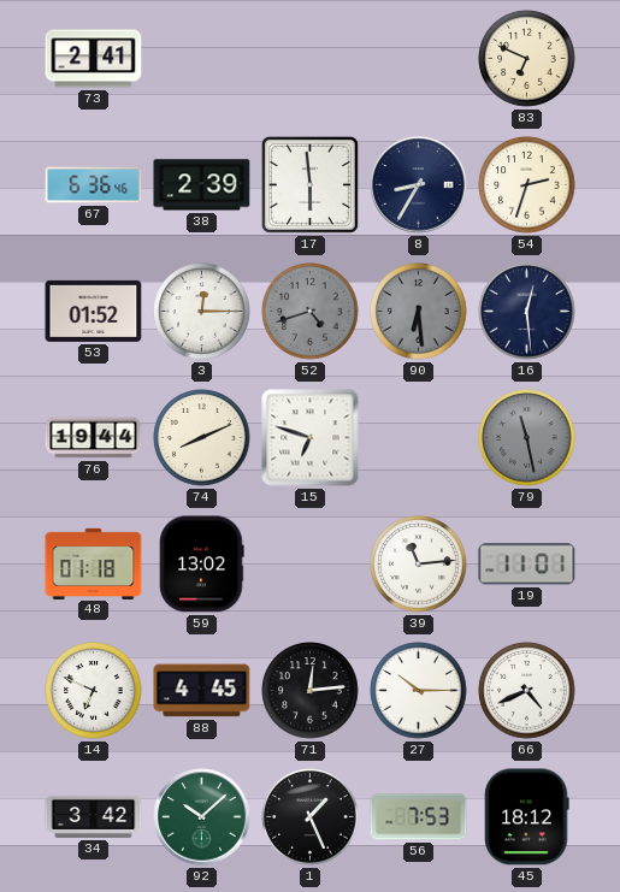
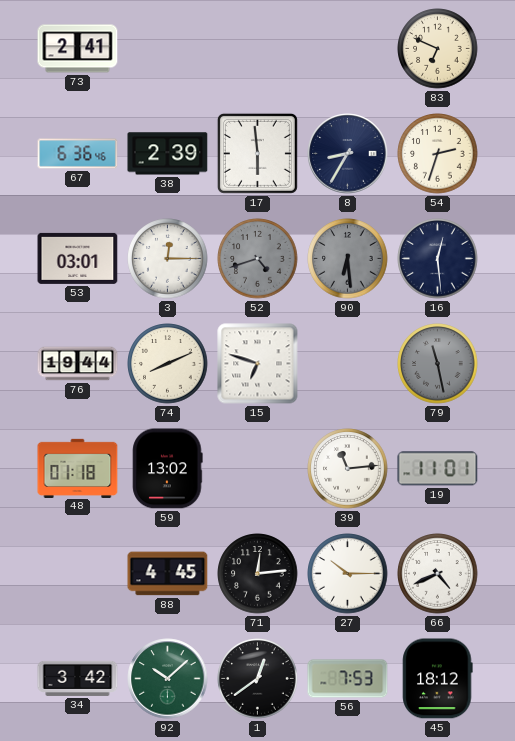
53: 01:52 -> 03:01
14: 6:49 -> none
1: 1:26 -> 12:39
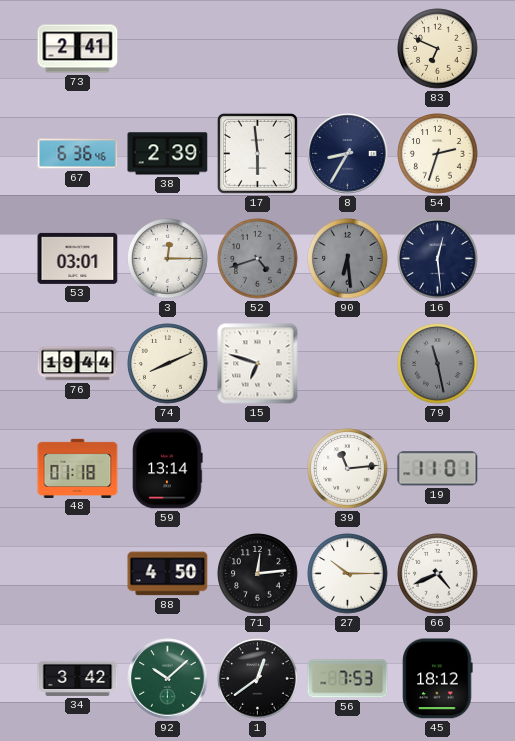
59: 13:02 -> 13:14
88: 4:45 -> 4:50
